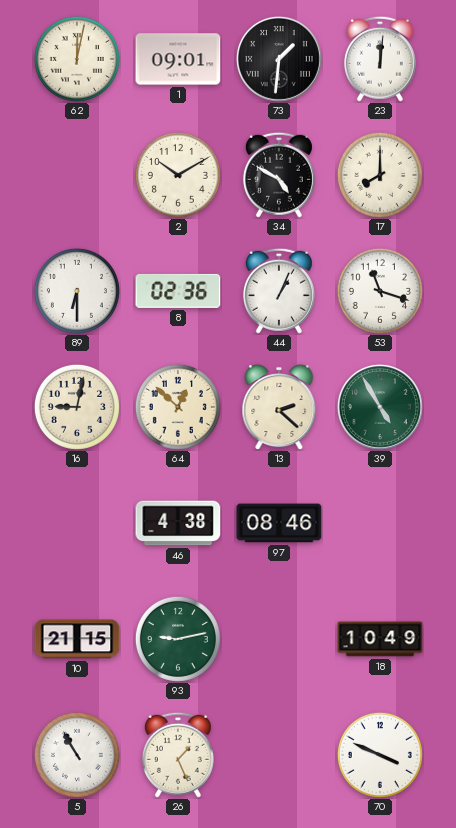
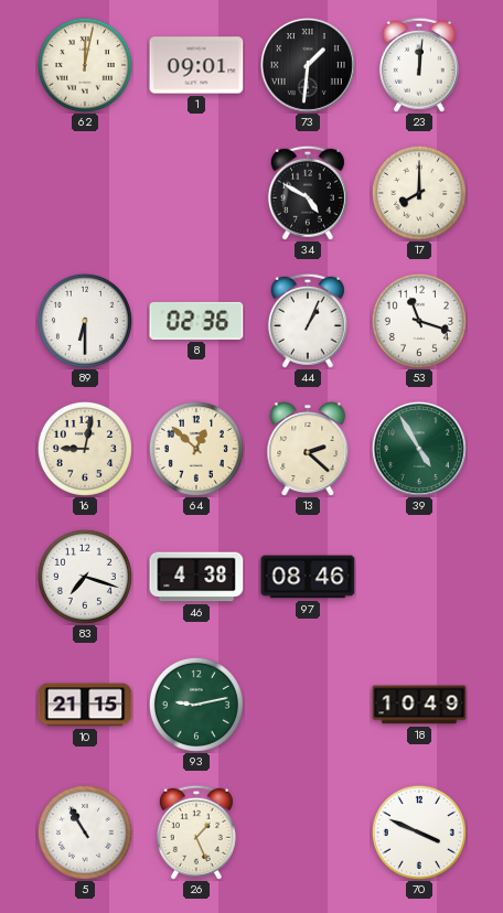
2: 10:10 -> none
83: none -> 7:18
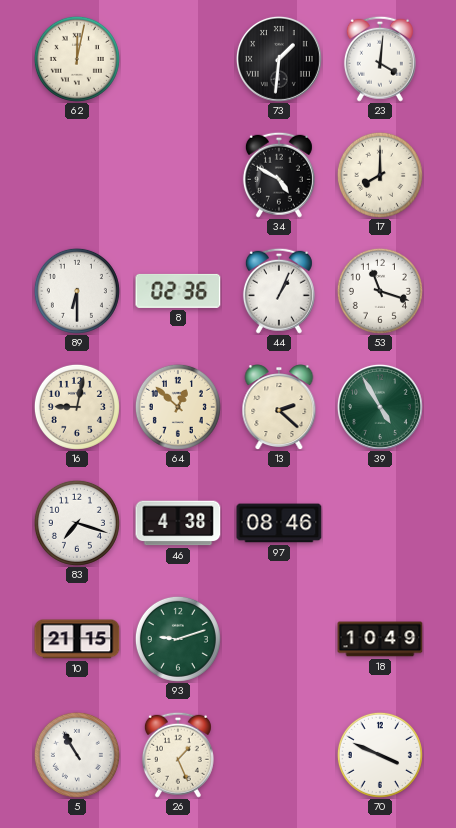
1: 09:01 -> none
23: 12:01 -> 4:01
93: 9:13 -> 9:12
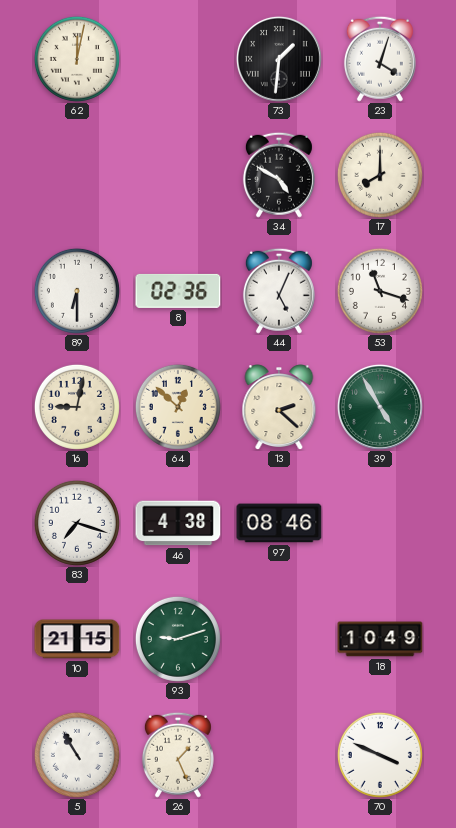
23: 4:01 -> 4:03
44: 1:04 -> 5:04
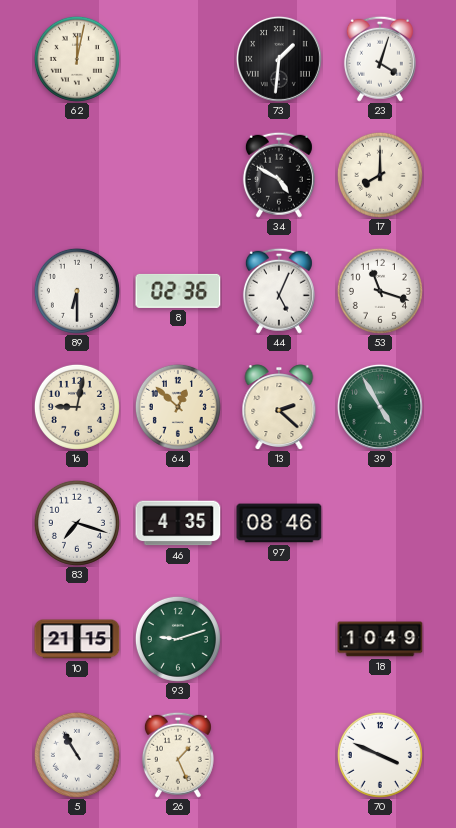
46: 4:38 -> 4:35
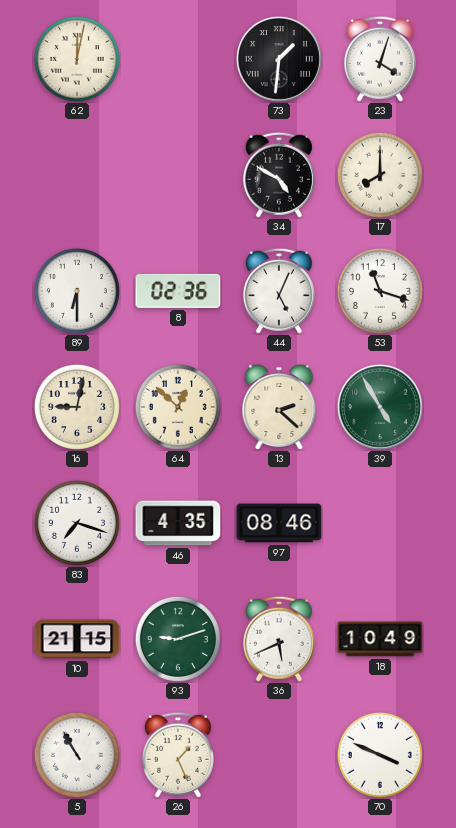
36: none -> 5:41
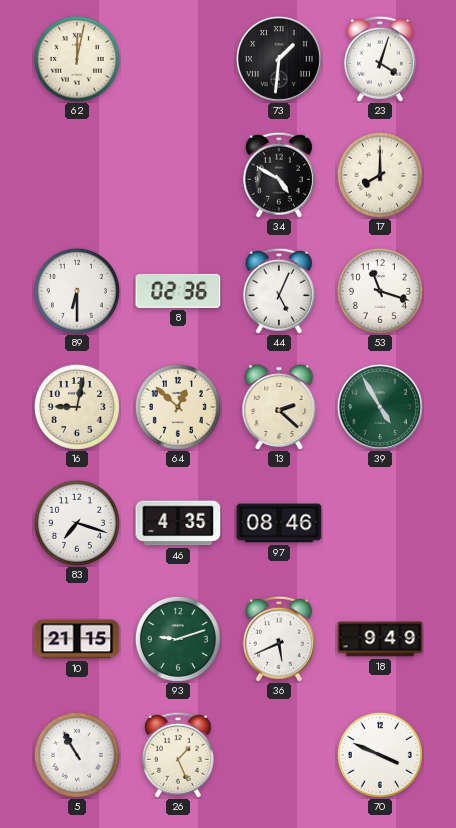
18: 10:49 -> 9:49
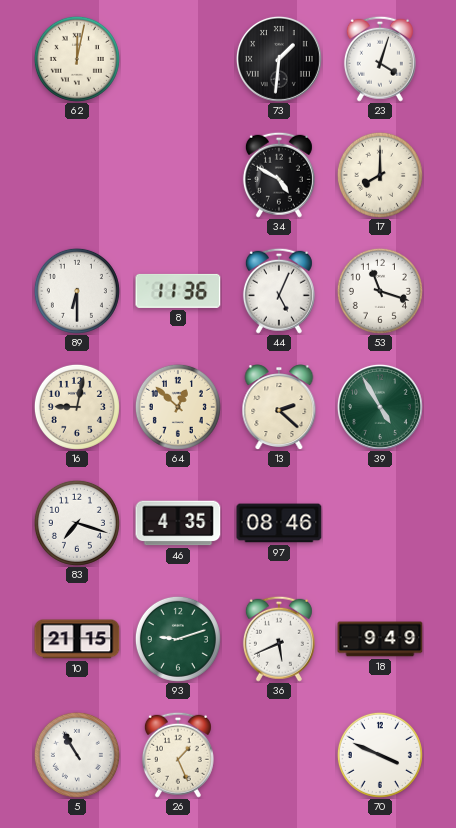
8: 02:36 -> 11:36
